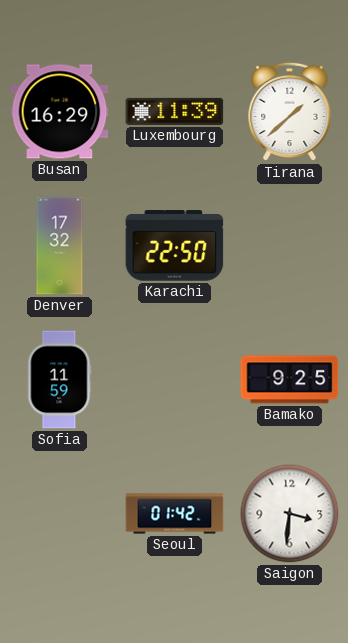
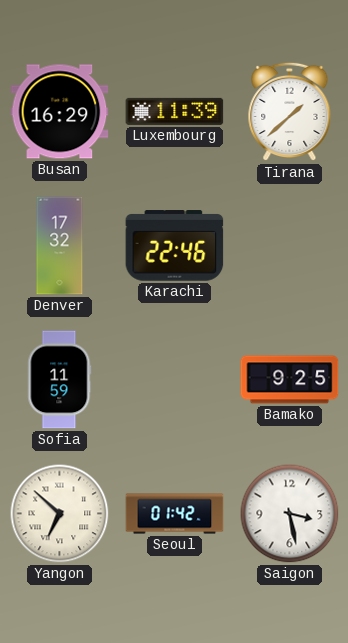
Karachi: 22:50 -> 22:46
Yangon: none -> 6:52
Saigon: 3:31 -> 3:28
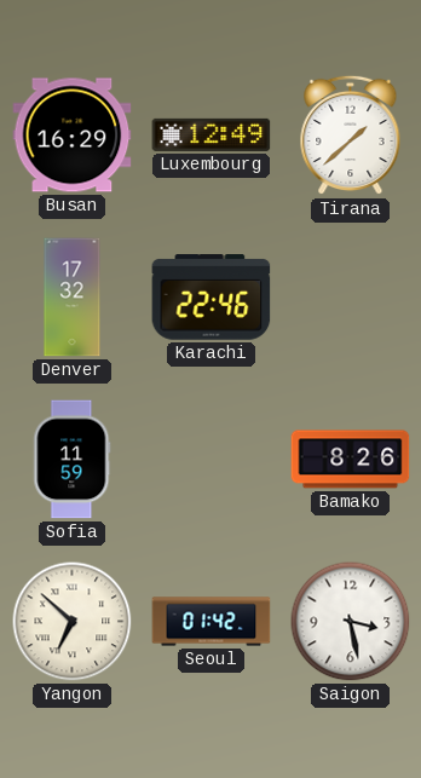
Luxembourg: 11:39 -> 12:49
Bamako: 9:25 -> 8:26
